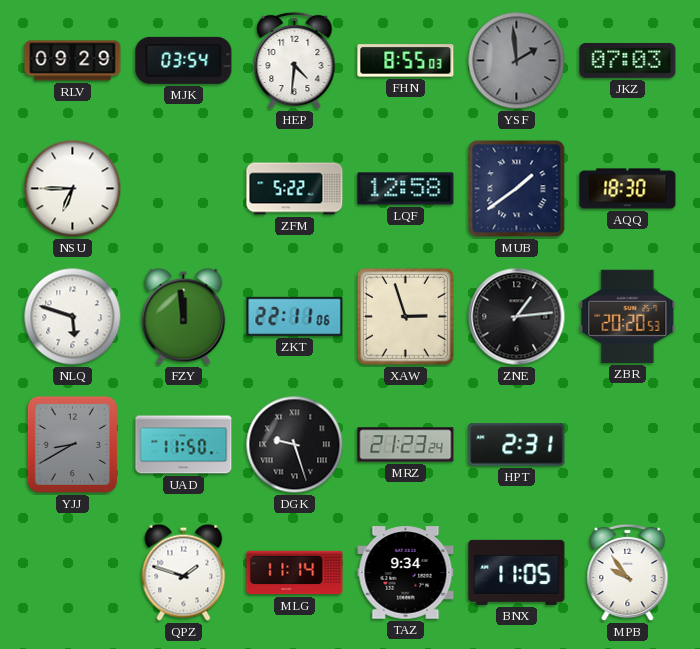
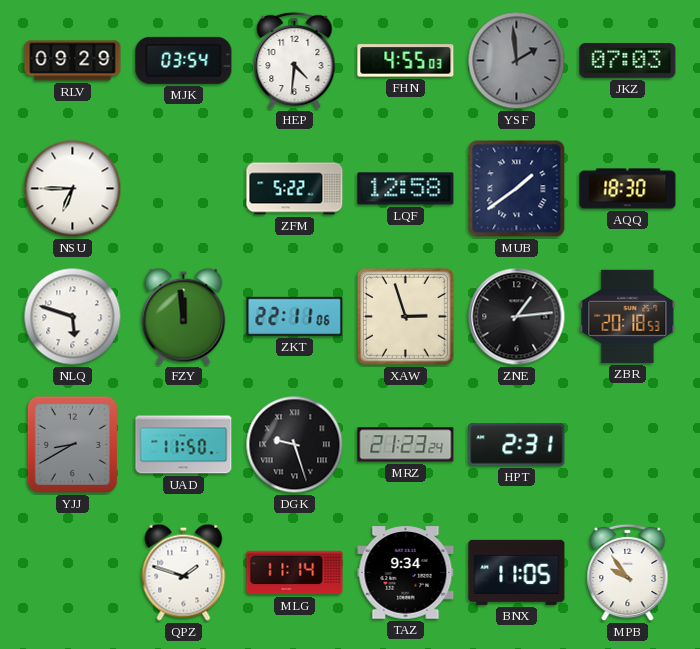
FHN: 8:55 -> 4:55
ZBR: 20:20 -> 20:18
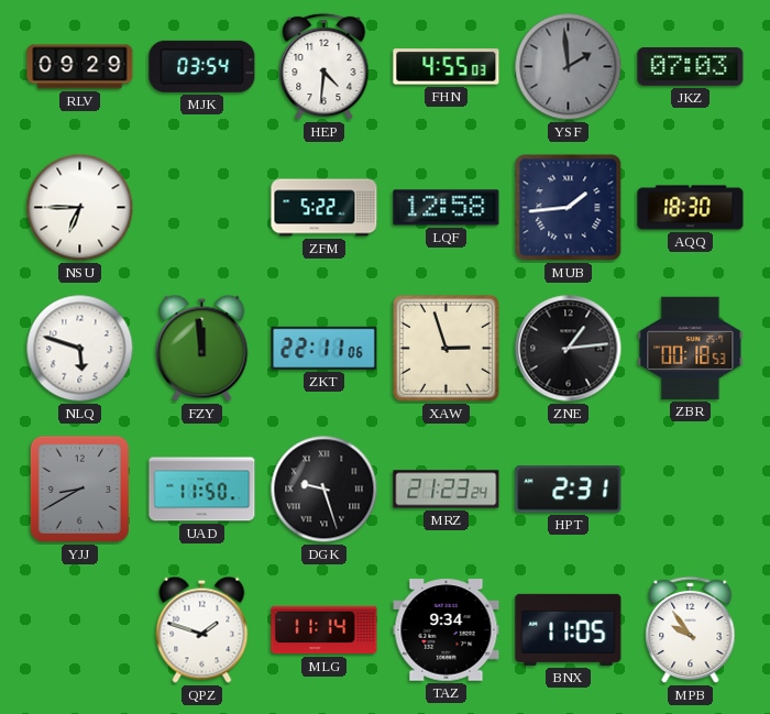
MUB: 1:39 -> 1:44
ZBR: 20:18 -> 00:18
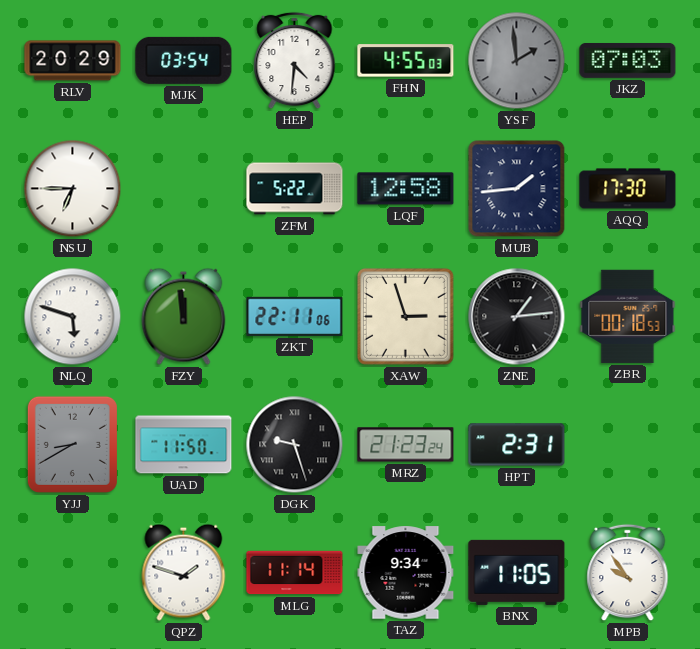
RLV: 09:29 -> 20:29
AQQ: 18:30 -> 17:30
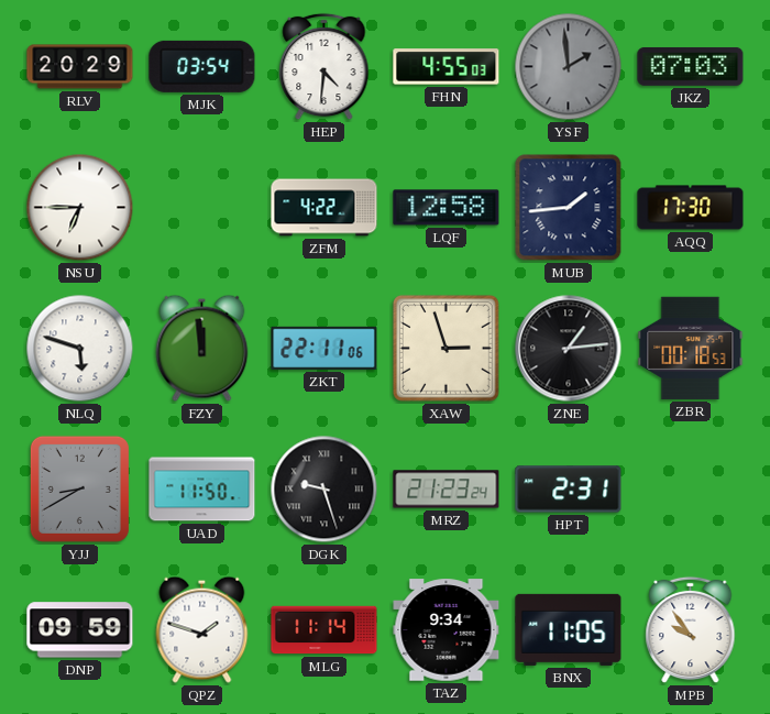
ZFM: 5:22 -> 4:22
DNP: none -> 09:59
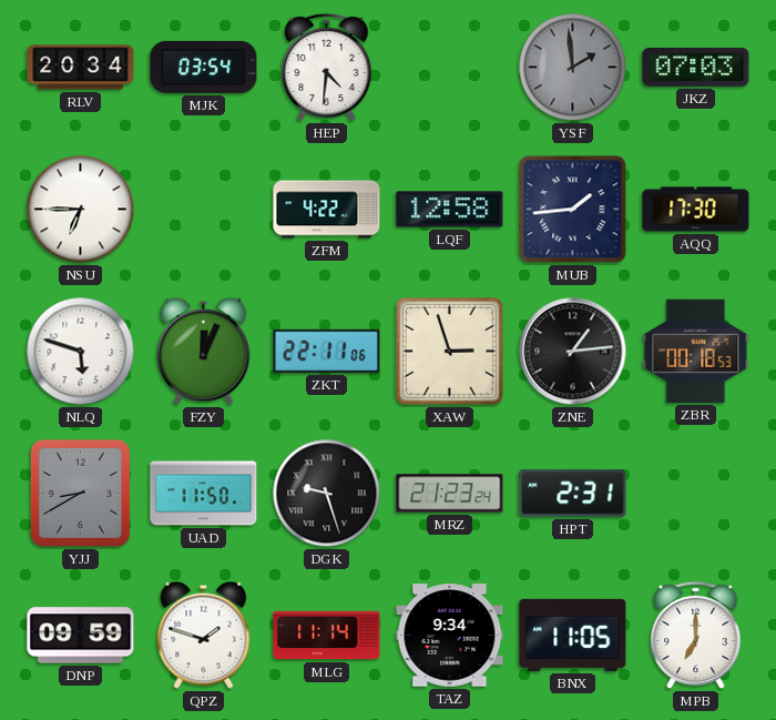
RLV: 20:29 -> 20:34
FHN: 4:55 -> none
FZY: 11:59 -> 12:04
MPB: 9:54 -> 7:00
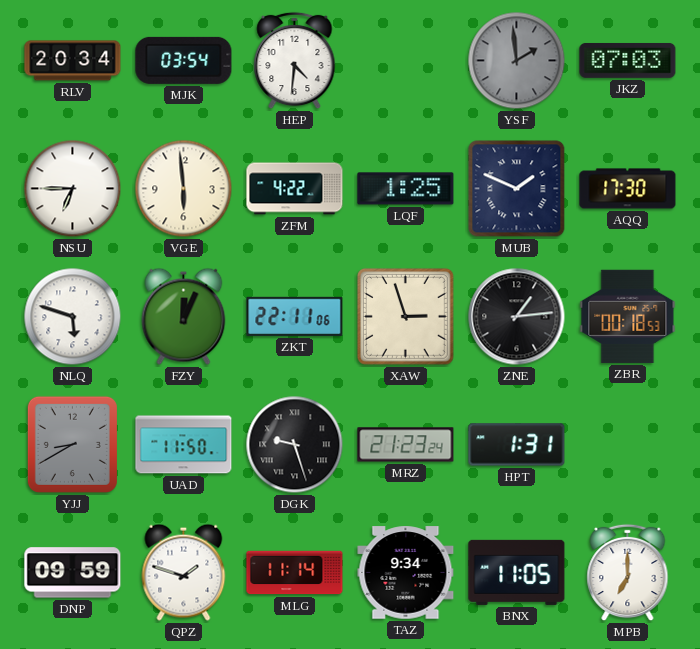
VGE: none -> 5:59
LQF: 12:58 -> 1:25
MUB: 1:44 -> 1:49
HPT: 2:31 -> 1:31
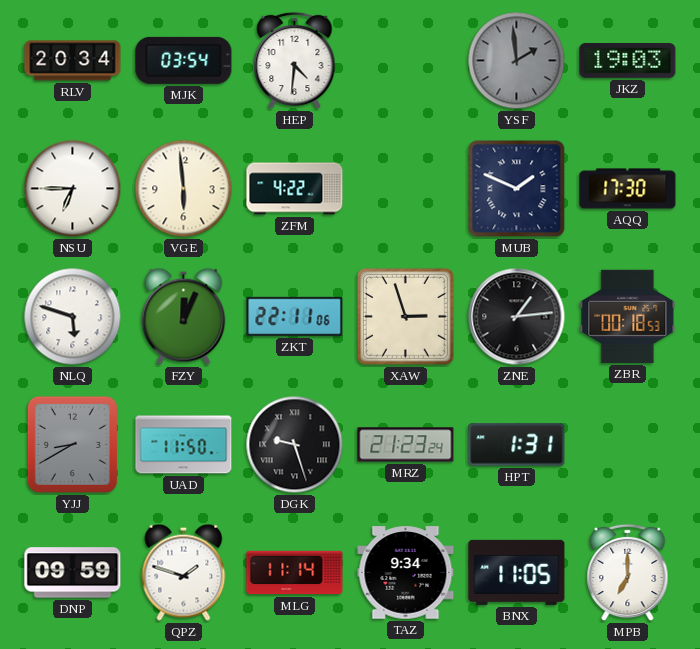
JKZ: 07:03 -> 19:03
LQF: 1:25 -> none
